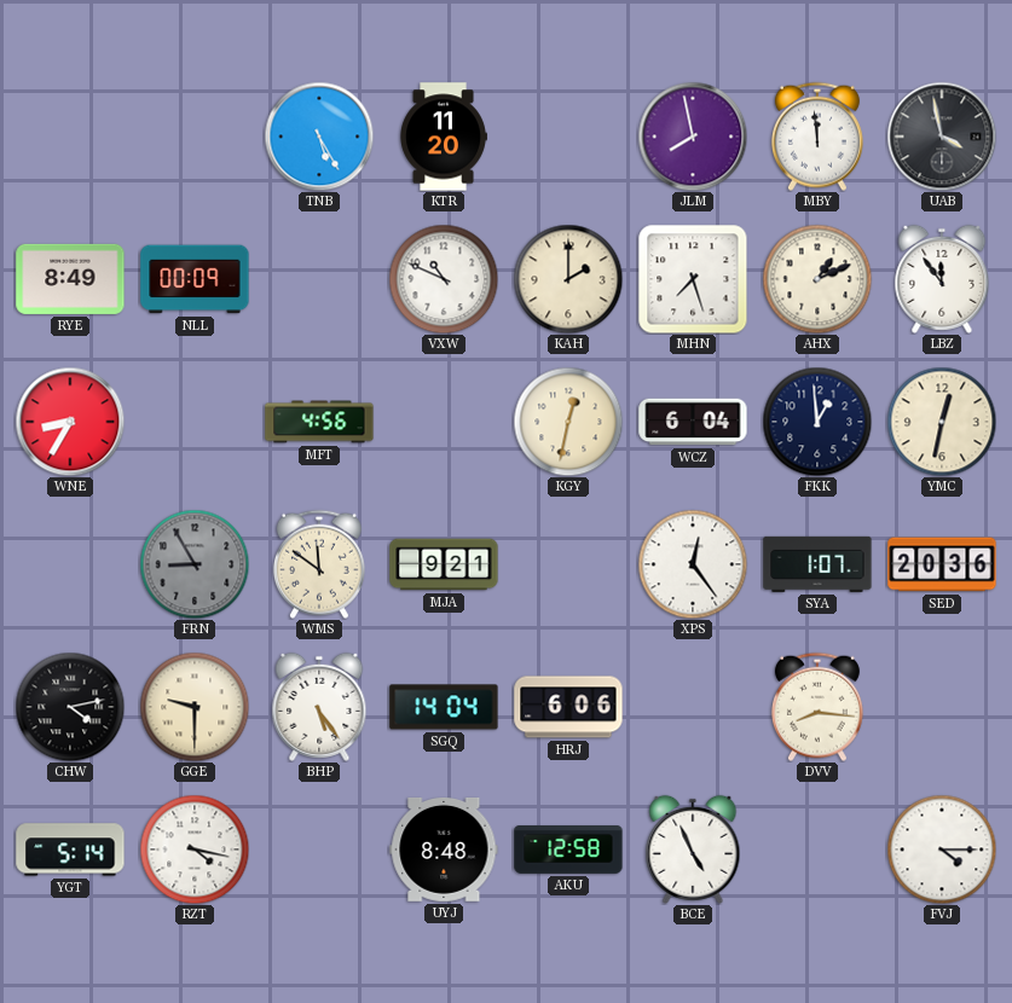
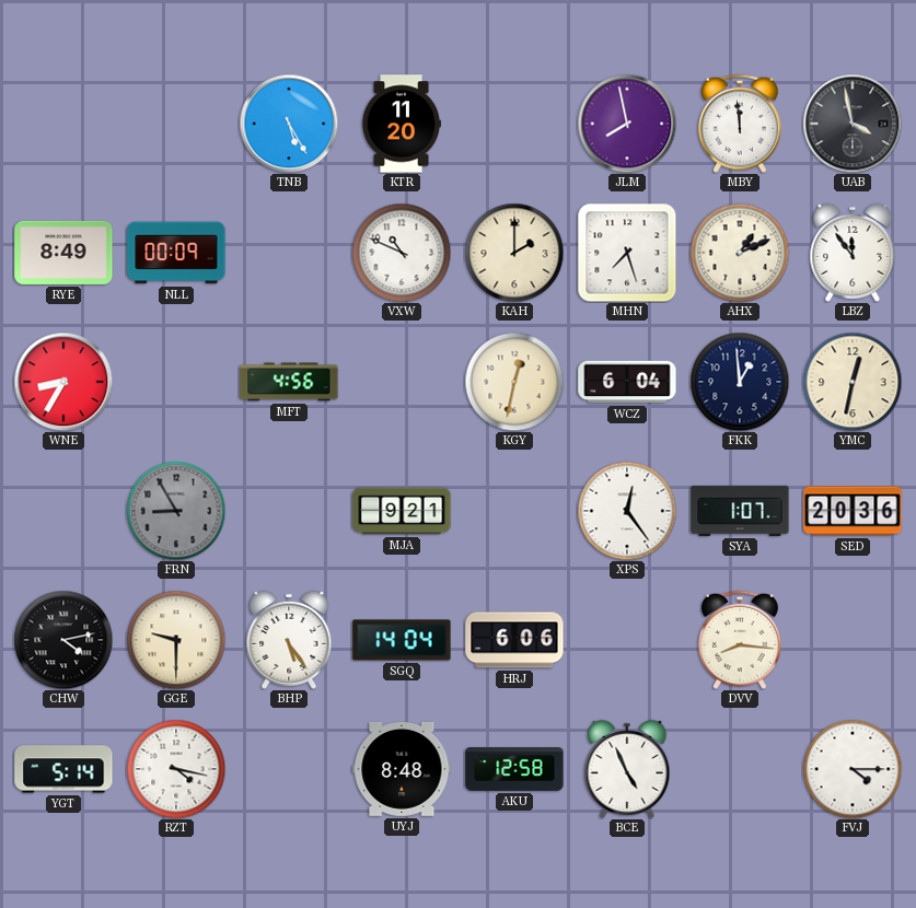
WMS: 11:51 -> none
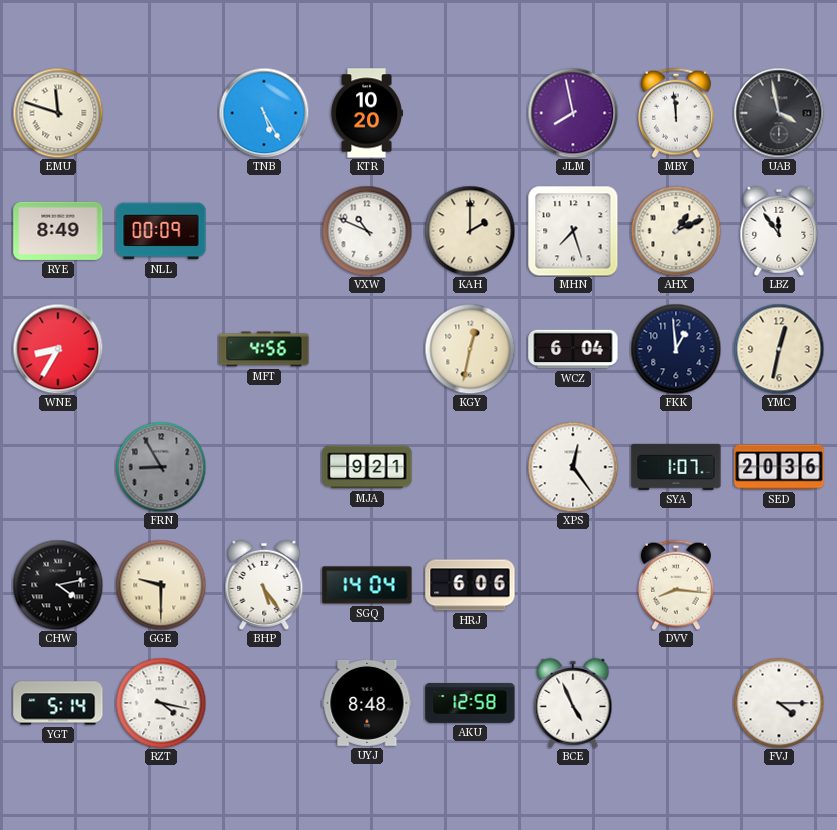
EMU: none -> 11:48
KTR: 11:20 -> 10:20
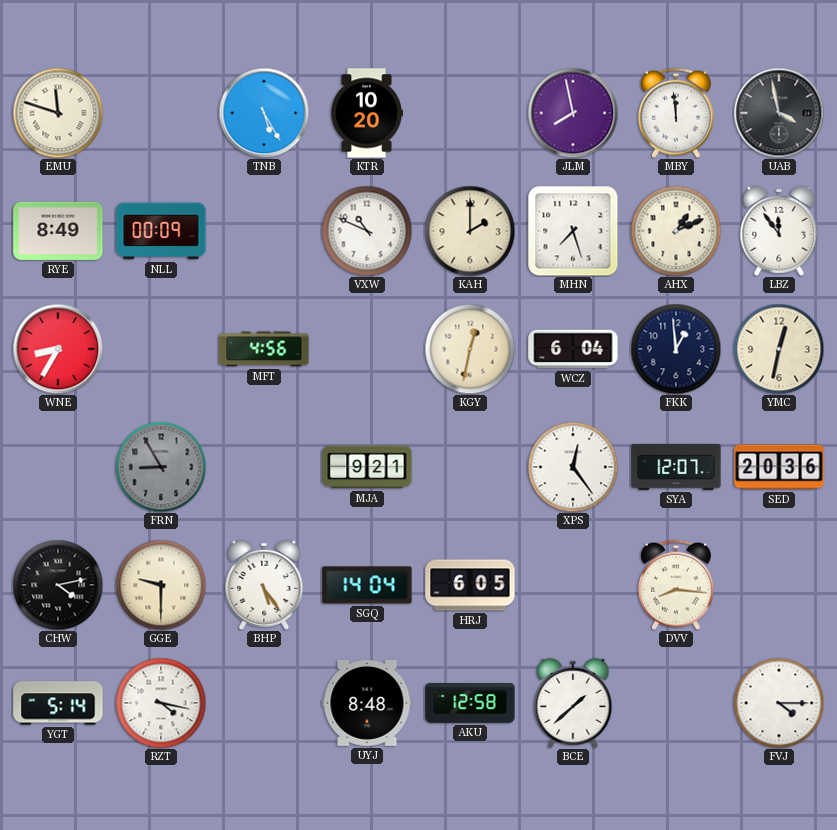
SYA: 1:07 -> 12:07
HRJ: 6:06 -> 6:05
BCE: 4:56 -> 1:38
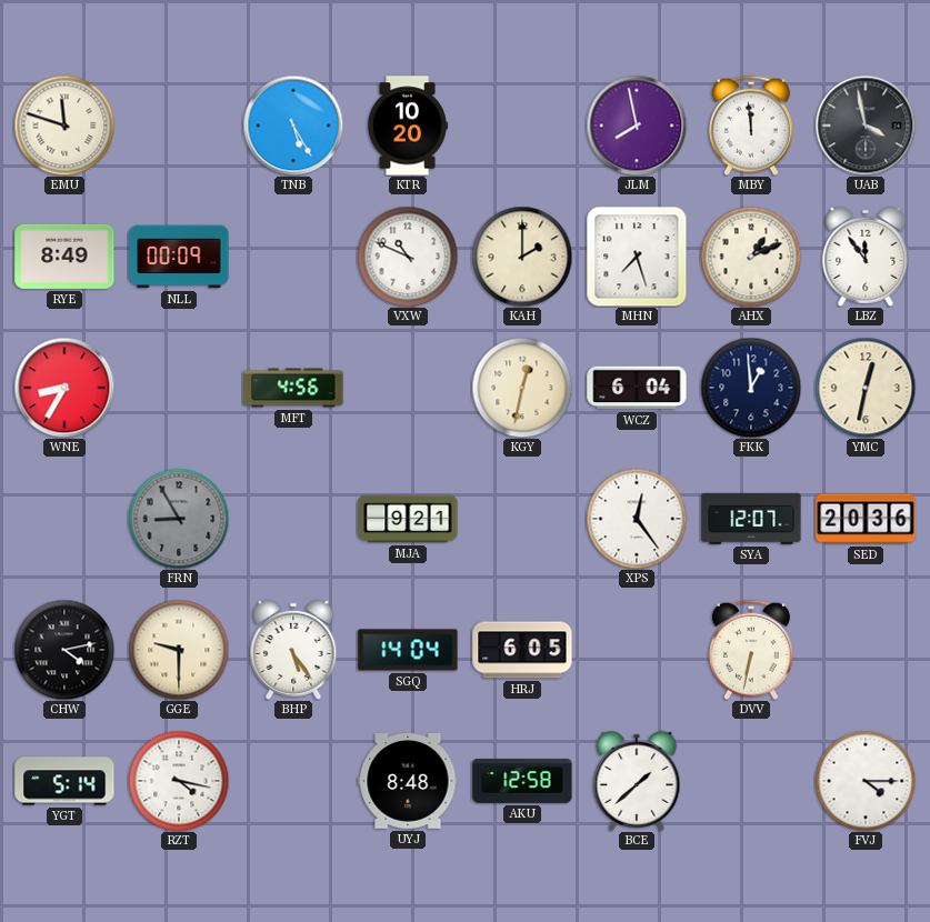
DVV: 8:16 -> 6:32
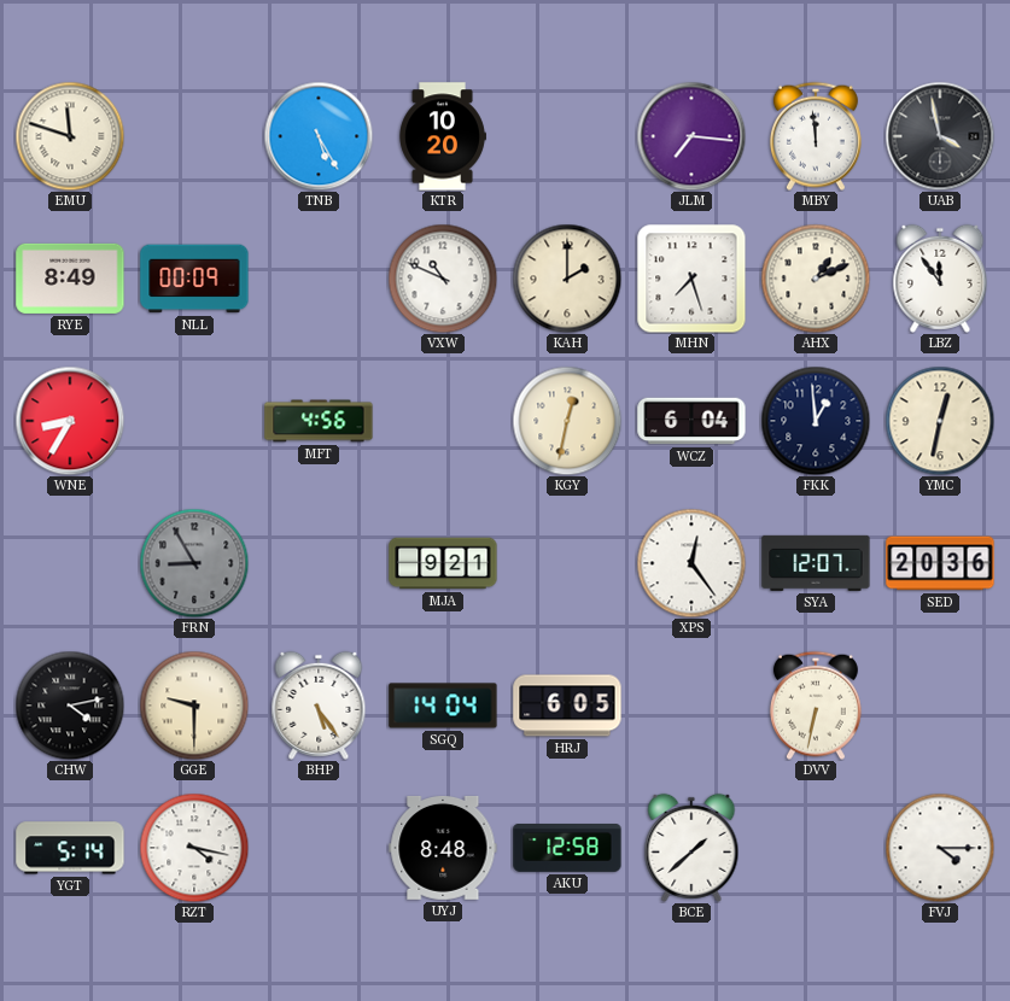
JLM: 7:58 -> 7:16
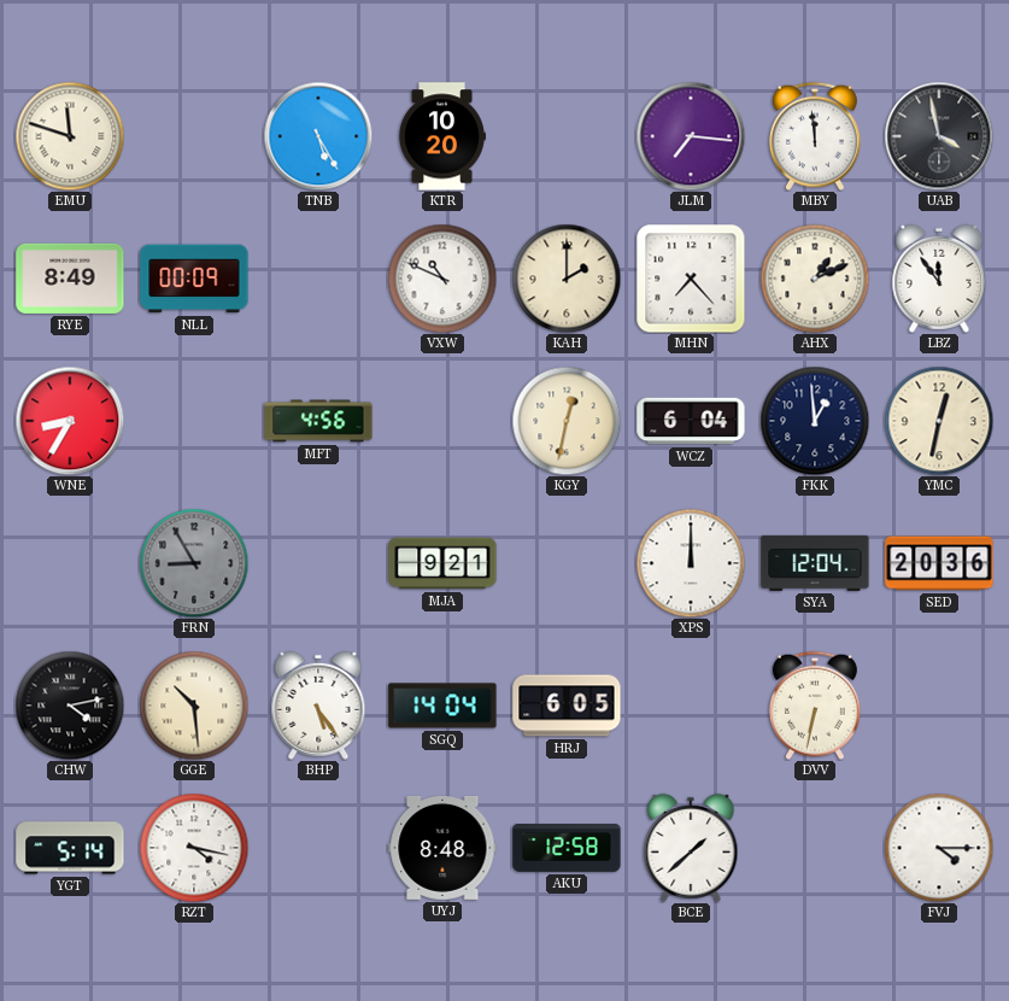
MHN: 7:27 -> 7:23
XPS: 12:24 -> 12:00
SYA: 12:07 -> 12:04
GGE: 9:30 -> 10:29
